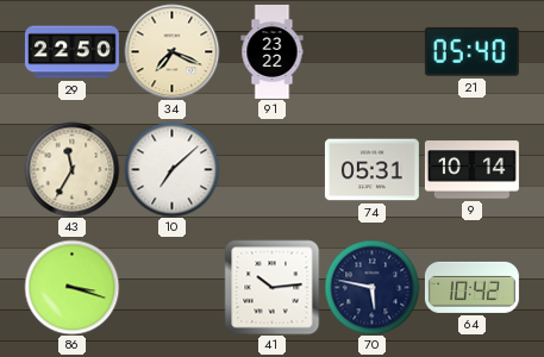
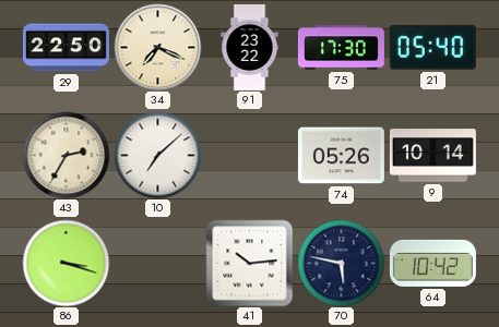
75: none -> 17:30
43: 11:35 -> 2:35
74: 05:31 -> 05:26
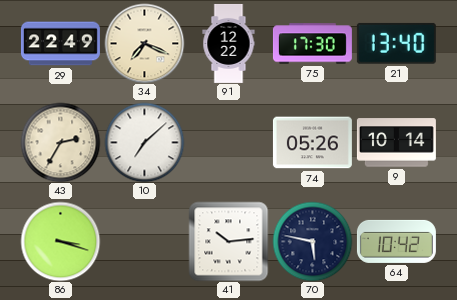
29: 22:50 -> 22:49
91: 23:22 -> 12:22
21: 05:40 -> 13:40
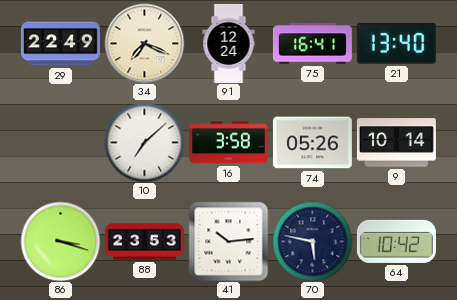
91: 12:22 -> 12:24
75: 17:30 -> 16:41
43: 2:35 -> none
16: none -> 3:58
88: none -> 23:53
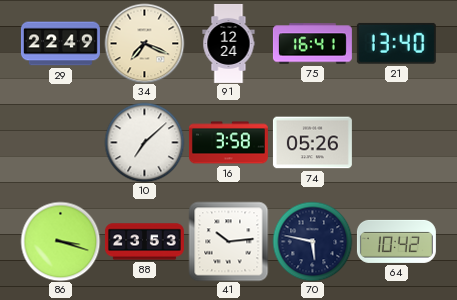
9: 10:14 -> none
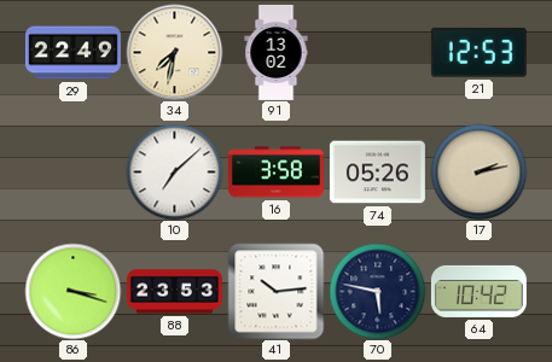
34: 7:19 -> 7:32
91: 12:24 -> 13:02
75: 16:41 -> none
21: 13:40 -> 12:53
17: none -> 2:13
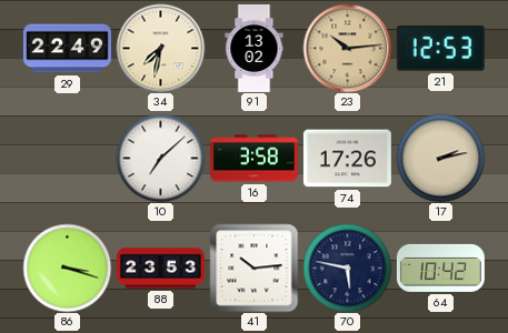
23: none -> 10:14
74: 05:26 -> 17:26
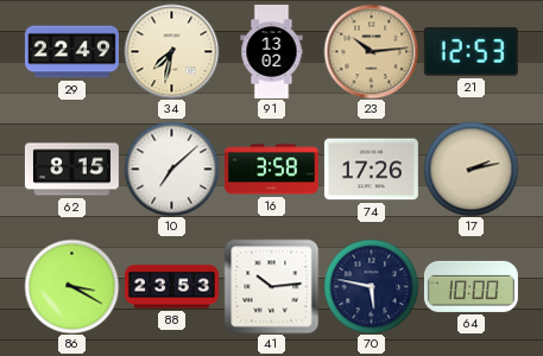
62: none -> 8:15
86: 3:18 -> 3:20
64: 10:42 -> 10:00
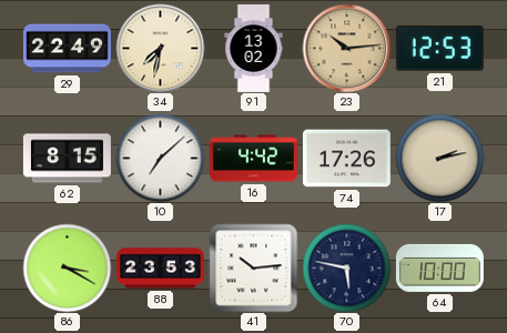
16: 3:58 -> 4:42
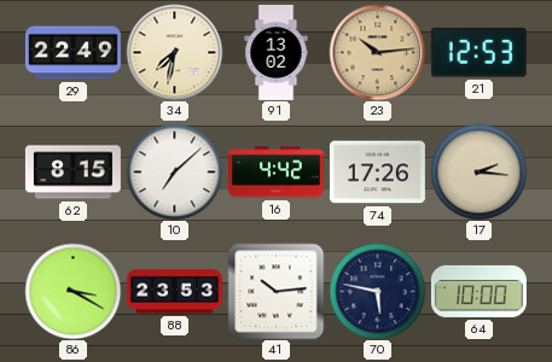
17: 2:13 -> 2:16
